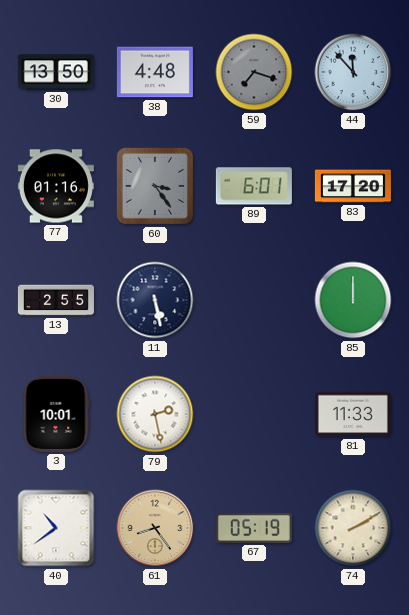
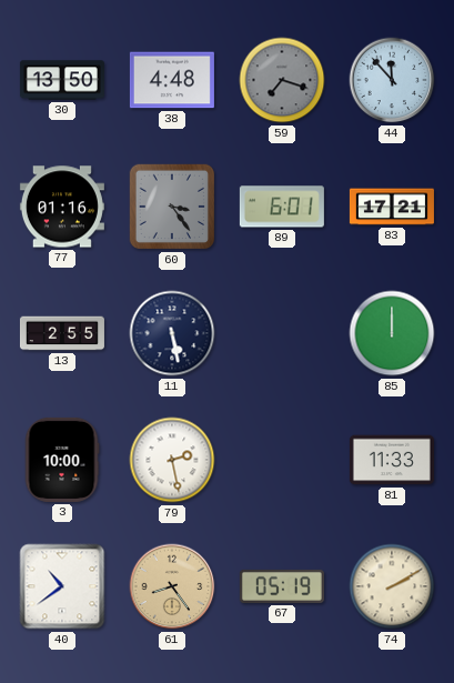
83: 17:20 -> 17:21
3: 10:01 -> 10:00
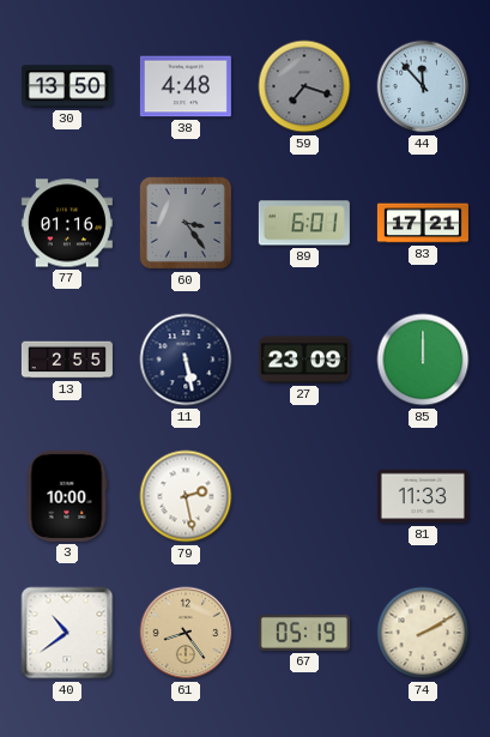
27: none -> 23:09
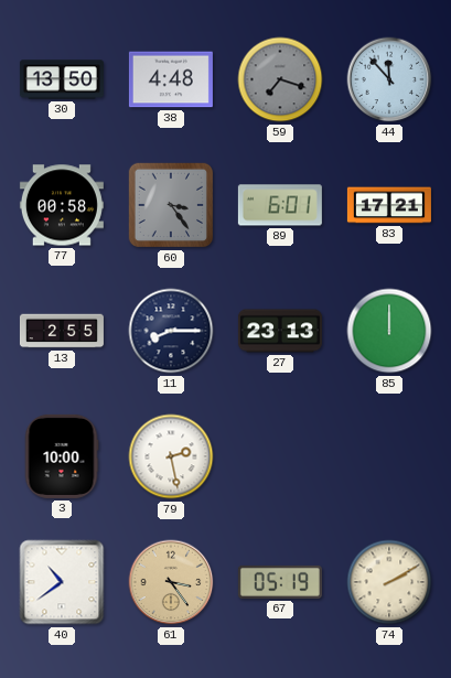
77: 01:16 -> 00:58
11: 5:28 -> 8:15
27: 23:09 -> 23:13
81: 11:33 -> none
61: 8:24 -> 3:24
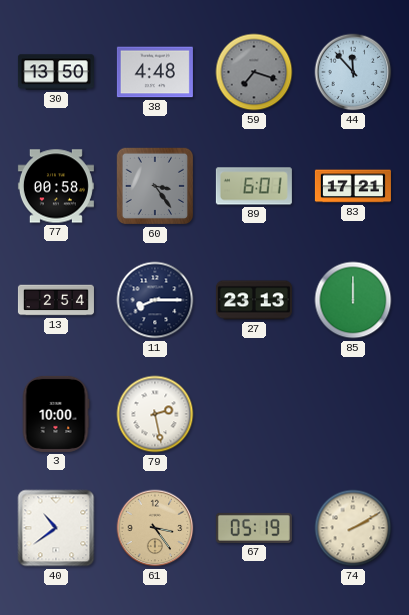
13: 2:55 -> 2:54
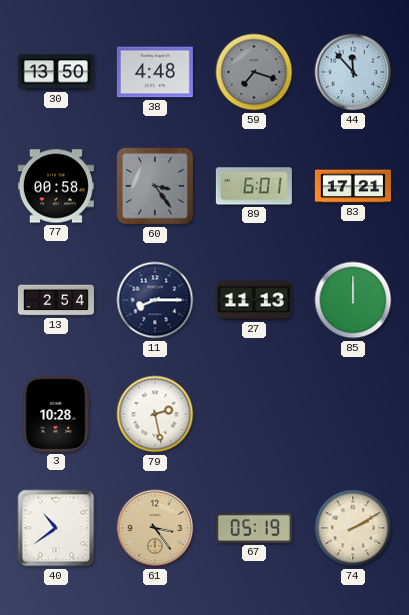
27: 23:13 -> 11:13
3: 10:00 -> 10:28
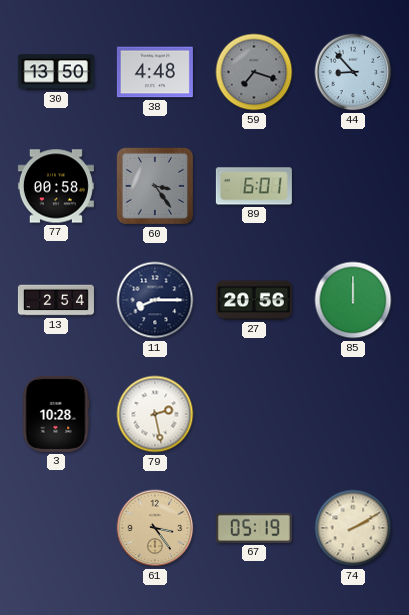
44: 11:53 -> 8:53
83: 17:21 -> none
27: 11:13 -> 20:56
40: 10:39 -> none
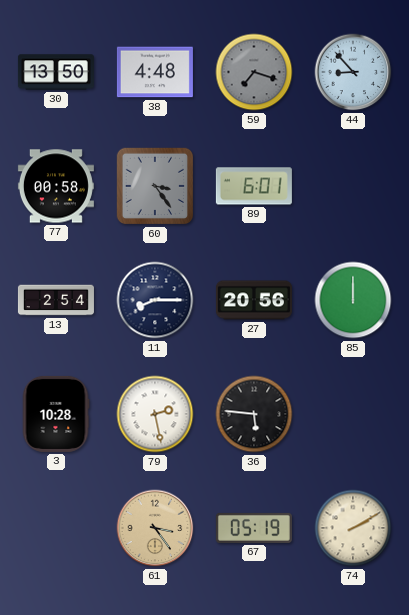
36: none -> 5:46
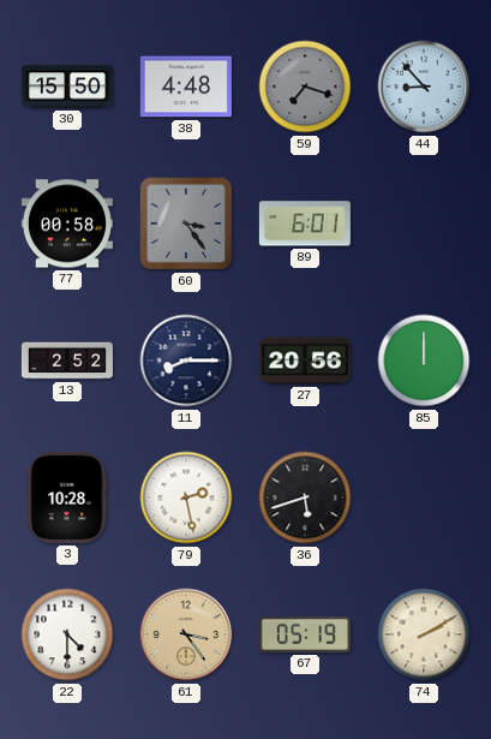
30: 13:50 -> 15:50
13: 2:54 -> 2:52
36: 5:46 -> 5:42
22: none -> 4:30
